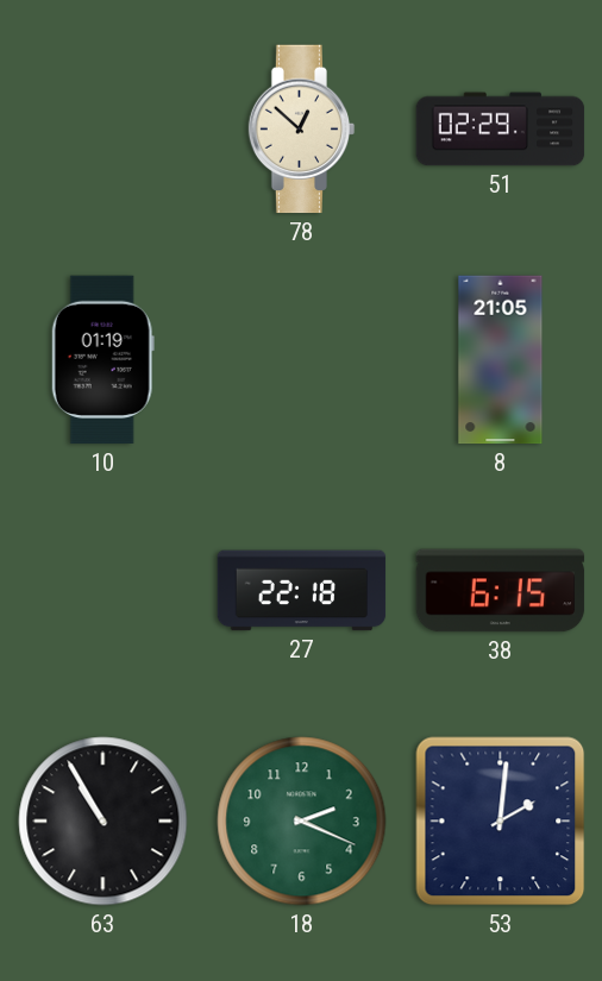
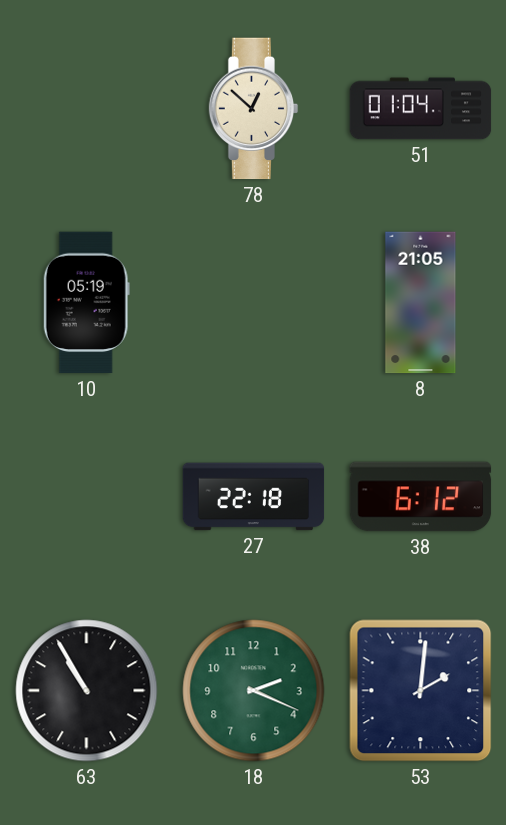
51: 02:29 -> 01:04
10: 01:19 -> 05:19
38: 6:15 -> 6:12
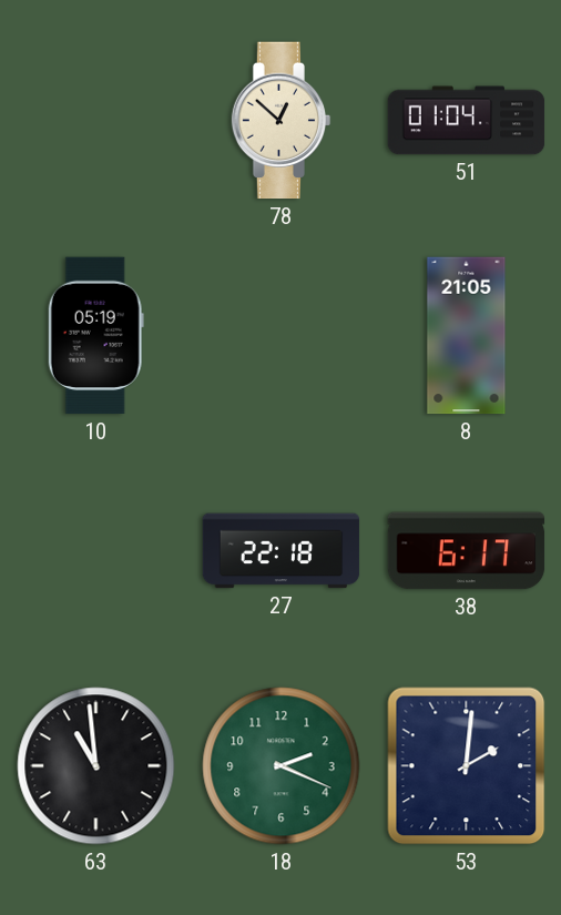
38: 6:12 -> 6:17
63: 10:55 -> 10:59
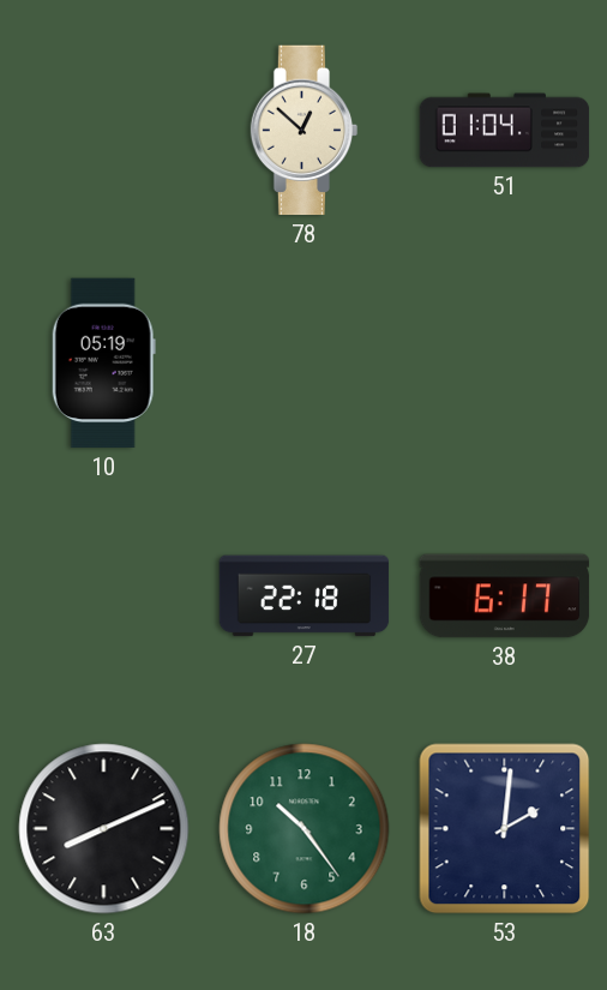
8: 21:05 -> none
63: 10:59 -> 8:11
18: 2:19 -> 10:24
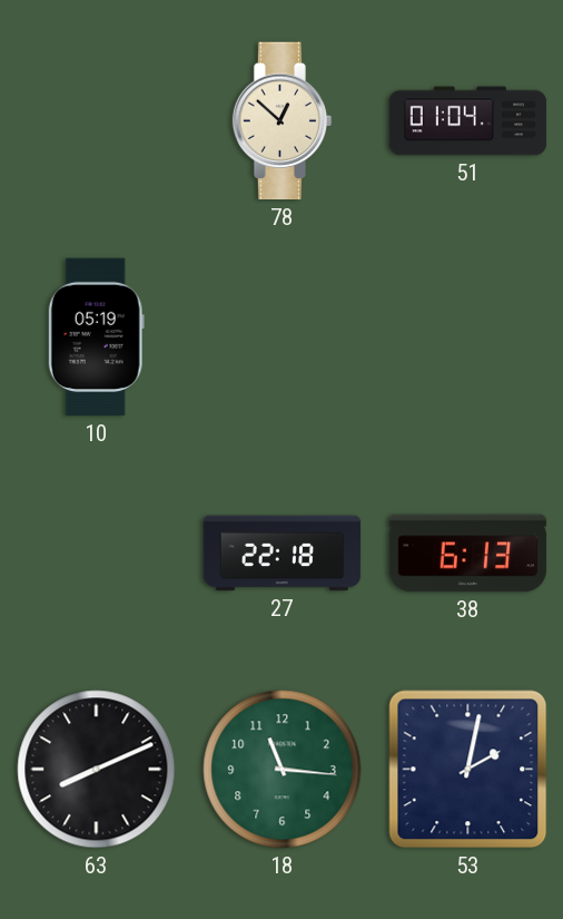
38: 6:17 -> 6:13
18: 10:24 -> 11:16
53: 2:01 -> 2:02
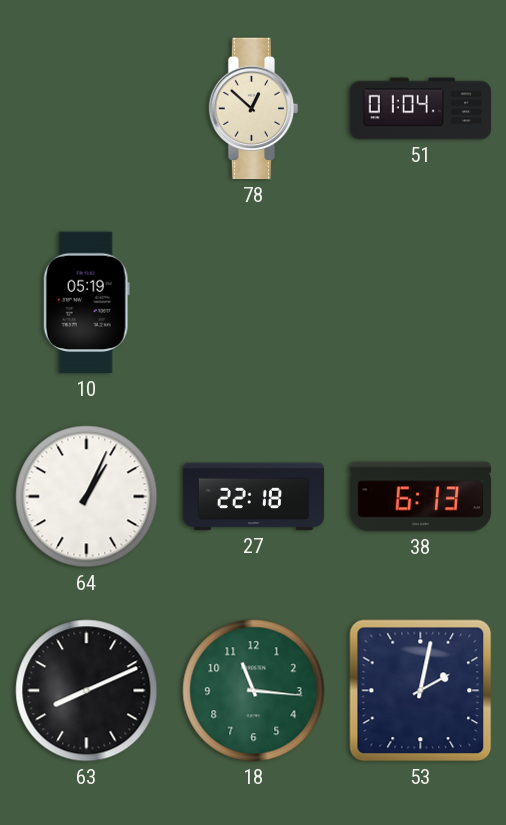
64: none -> 1:04
